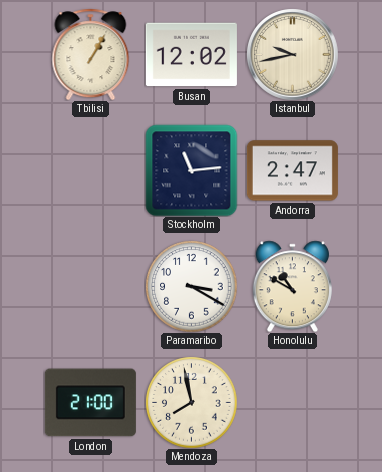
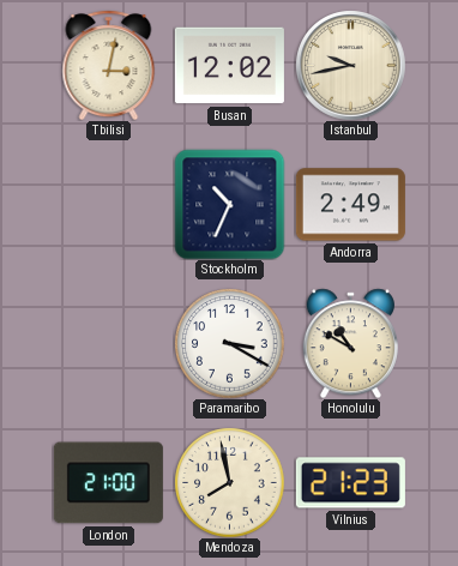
Tbilisi: 1:05 -> 3:02
Stockholm: 11:14 -> 10:34
Andorra: 2:47 -> 2:49
Vilnius: none -> 21:23
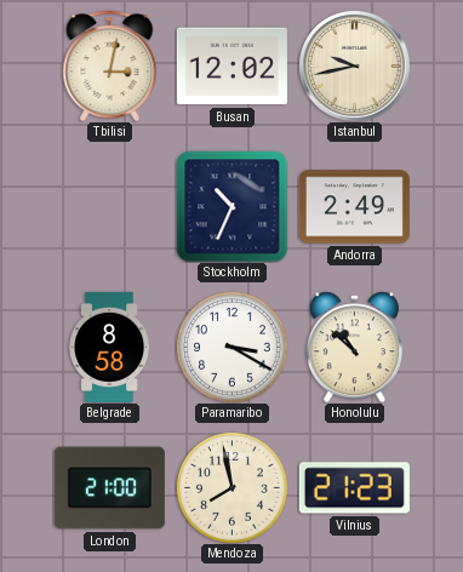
Belgrade: none -> 8:58
Honolulu: 10:50 -> 10:52
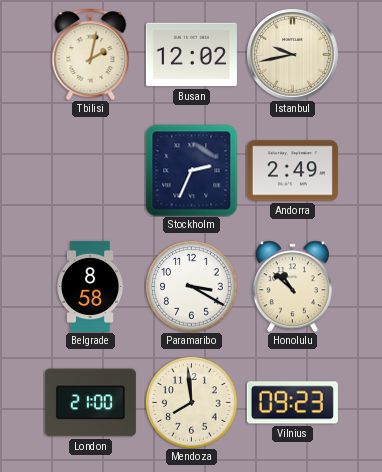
Tbilisi: 3:02 -> 2:02
Stockholm: 10:34 -> 2:34
Mendoza: 7:58 -> 7:59
Vilnius: 21:23 -> 09:23
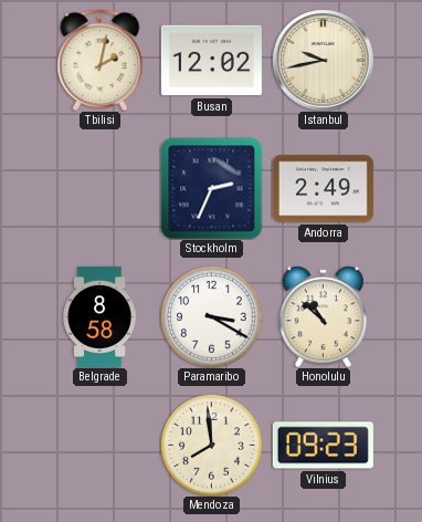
London: 21:00 -> none
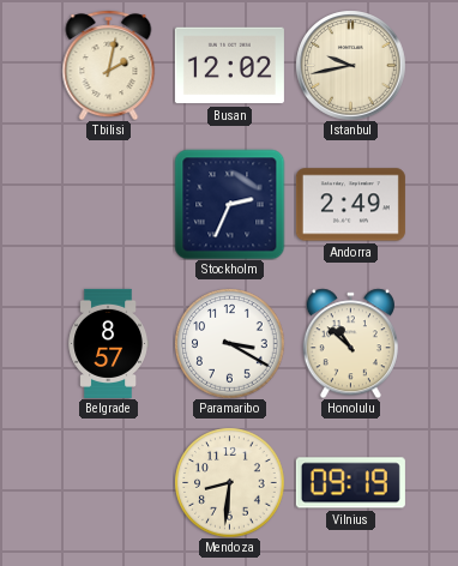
Belgrade: 8:58 -> 8:57
Mendoza: 7:59 -> 8:31
Vilnius: 09:23 -> 09:19
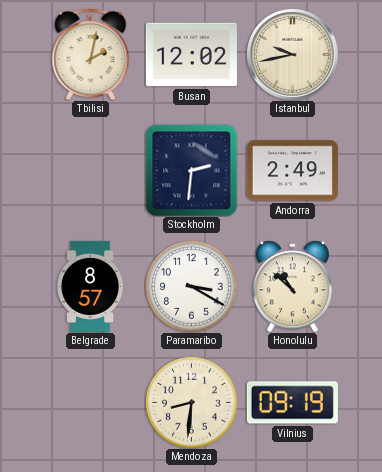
Stockholm: 2:34 -> 2:31
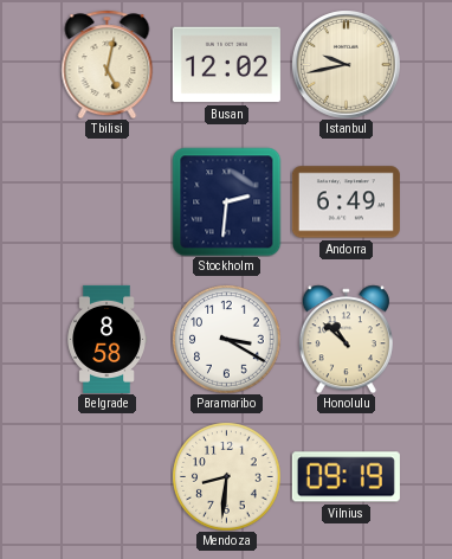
Tbilisi: 2:02 -> 5:02
Andorra: 2:49 -> 6:49
Belgrade: 8:57 -> 8:58
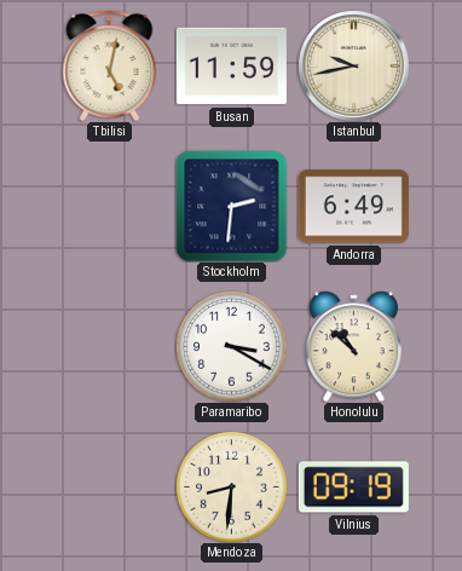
Busan: 12:02 -> 11:59
Belgrade: 8:58 -> none
